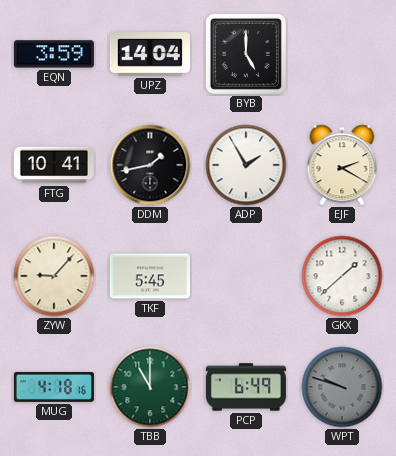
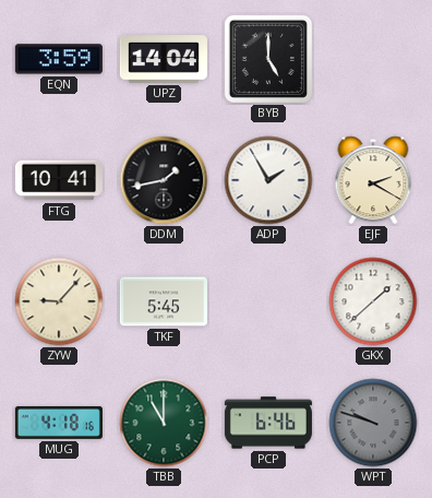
PCP: 6:49 -> 6:46
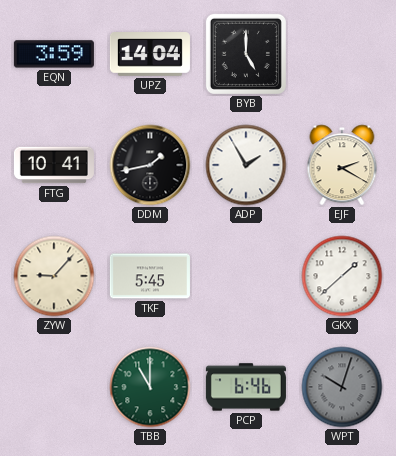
MUG: 4:18 -> none
WPT: 9:48 -> 10:03
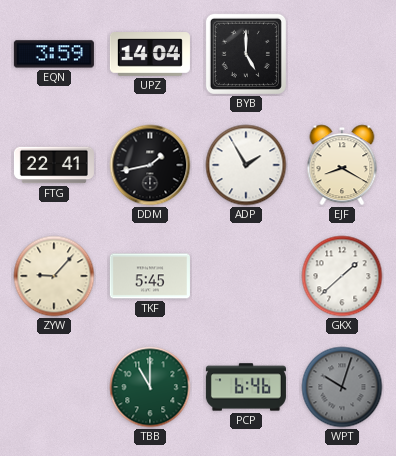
FTG: 10:41 -> 22:41
EJF: 2:20 -> 8:20
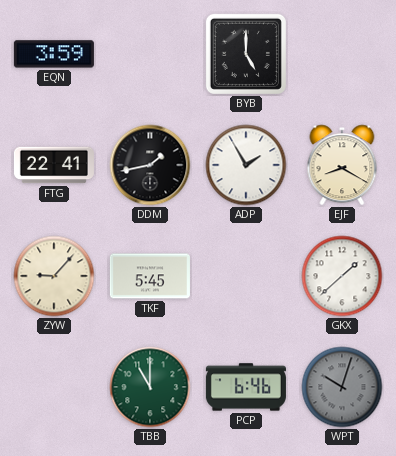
UPZ: 14:04 -> none
